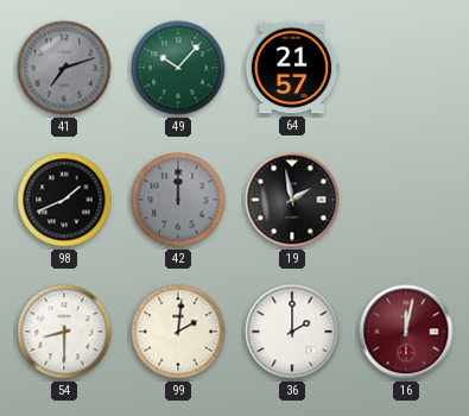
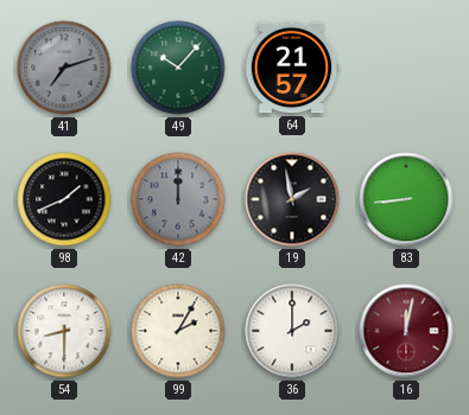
83: none -> 8:44
99: 2:01 -> 2:05
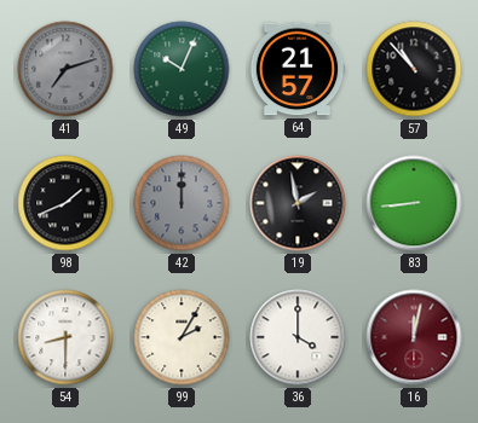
49: 10:07 -> 10:04
57: none -> 10:53
36: 2:00 -> 4:00
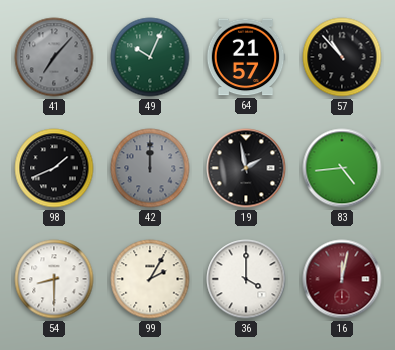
41: 7:12 -> 7:07
83: 8:44 -> 4:44
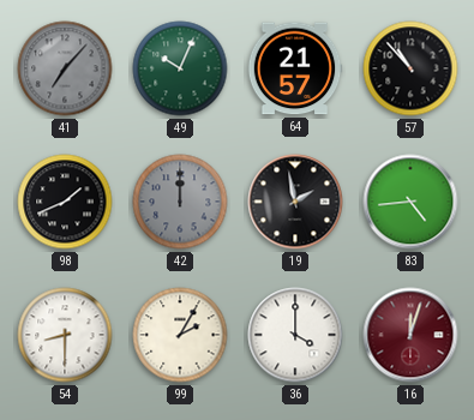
16: 12:02 -> 12:03
